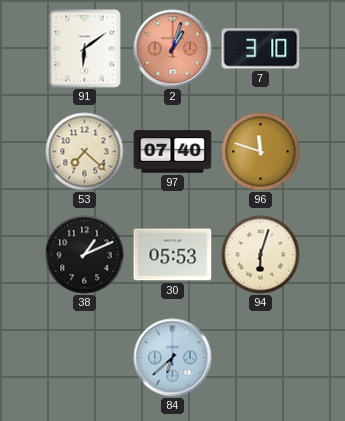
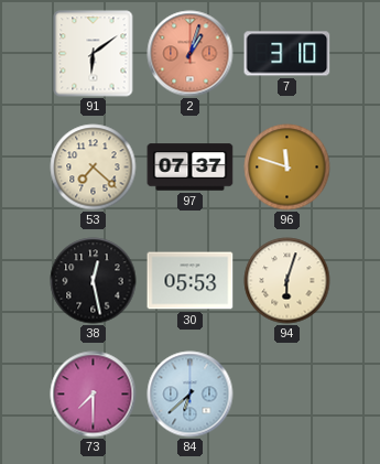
97: 07:40 -> 07:37
38: 1:11 -> 12:28
73: none -> 7:30
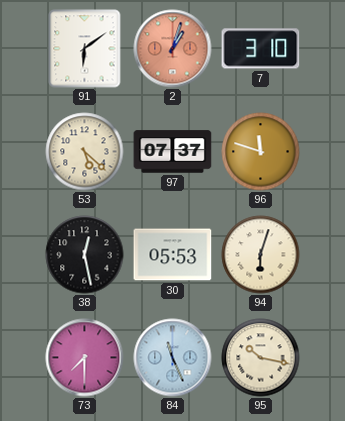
53: 7:22 -> 5:22
84: 6:38 -> 11:26
95: none -> 10:17
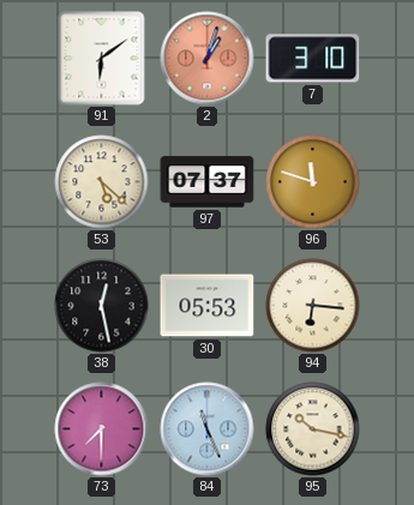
94: 6:03 -> 6:16
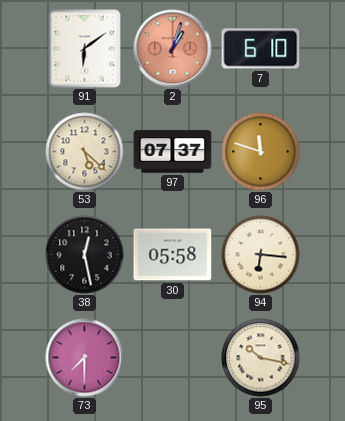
7: 3:10 -> 6:10
30: 05:53 -> 05:58
84: 11:26 -> none
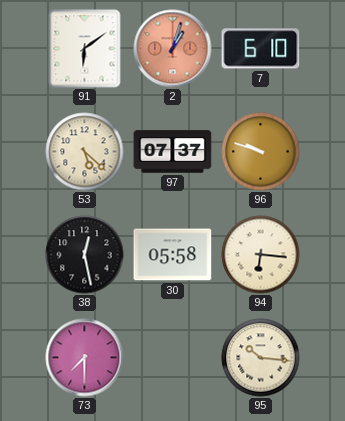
96: 11:48 -> 9:48
95: 10:17 -> 10:16
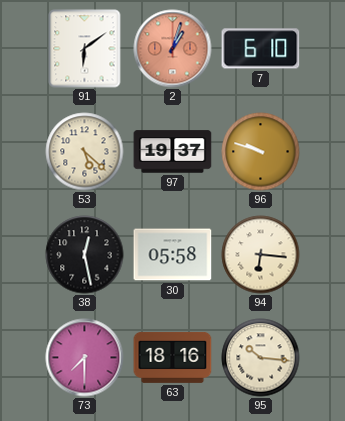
97: 07:37 -> 19:37
63: none -> 18:16
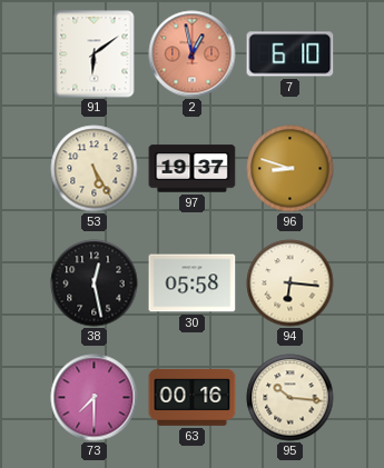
2: 1:03 -> 12:58
53: 5:22 -> 5:25
96: 9:48 -> 8:48
63: 18:16 -> 00:16
